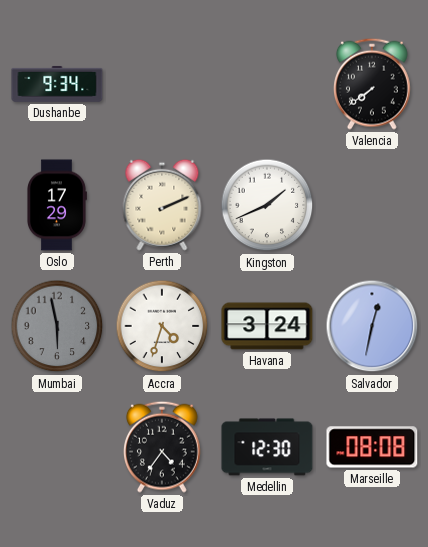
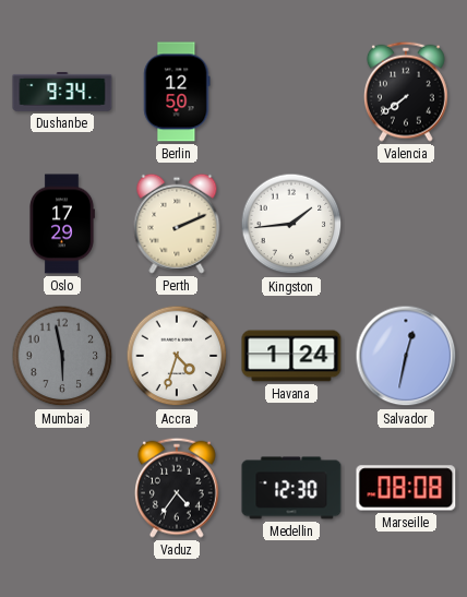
Berlin: none -> 12:50
Kingston: 1:41 -> 1:44
Havana: 3:24 -> 1:24
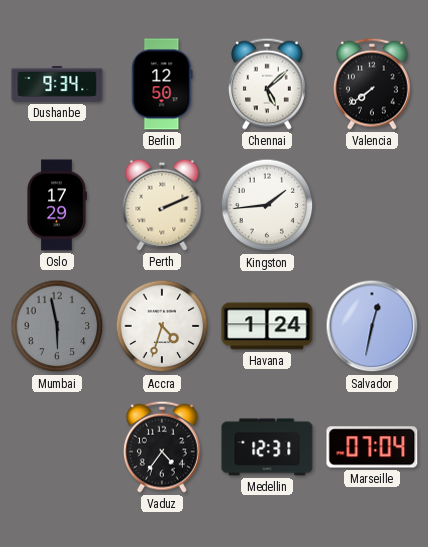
Chennai: none -> 5:08
Medellin: 12:30 -> 12:31
Marseille: 08:08 -> 07:04
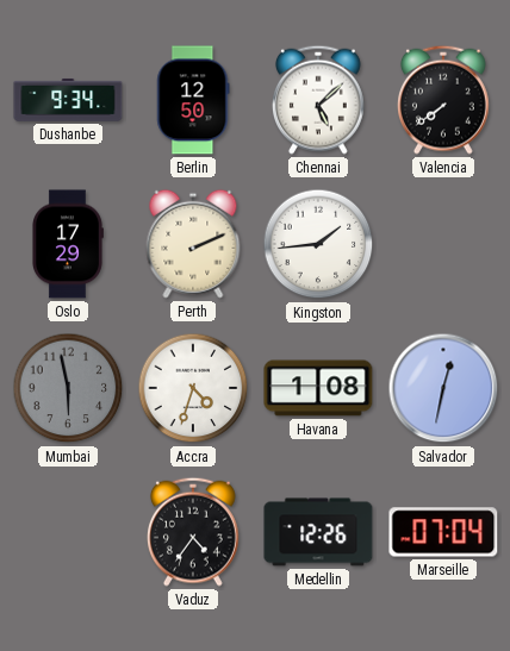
Havana: 1:24 -> 1:08
Medellin: 12:31 -> 12:26
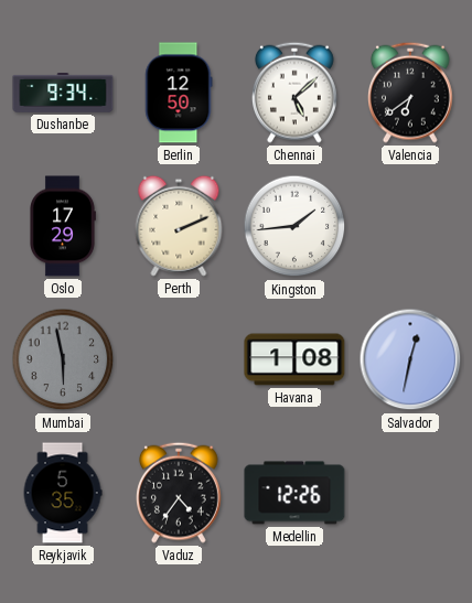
Valencia: 7:39 -> 6:39
Accra: 4:33 -> none
Reykjavik: none -> 5:35
Marseille: 07:04 -> none
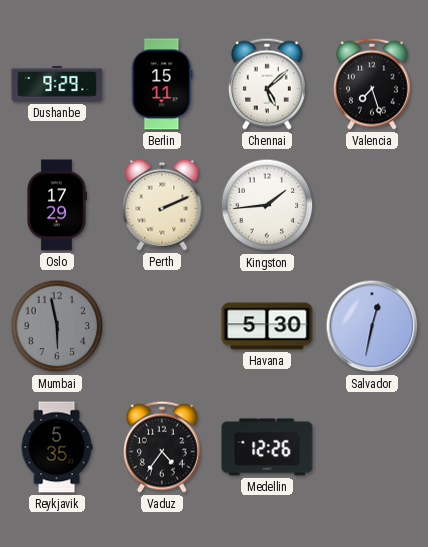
Dushanbe: 9:34 -> 9:29
Berlin: 12:50 -> 15:11
Valencia: 6:39 -> 7:27
Havana: 1:08 -> 5:30
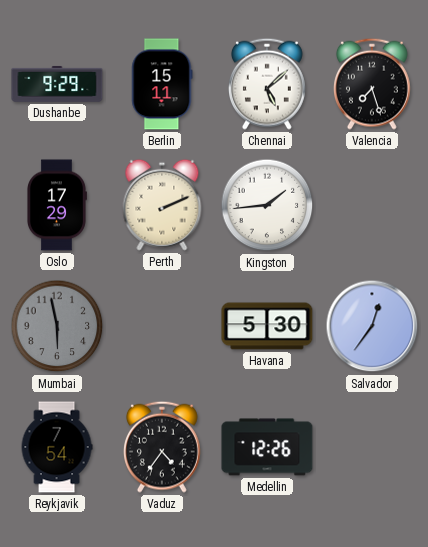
Salvador: 12:32 -> 12:36
Reykjavik: 5:35 -> 7:54
